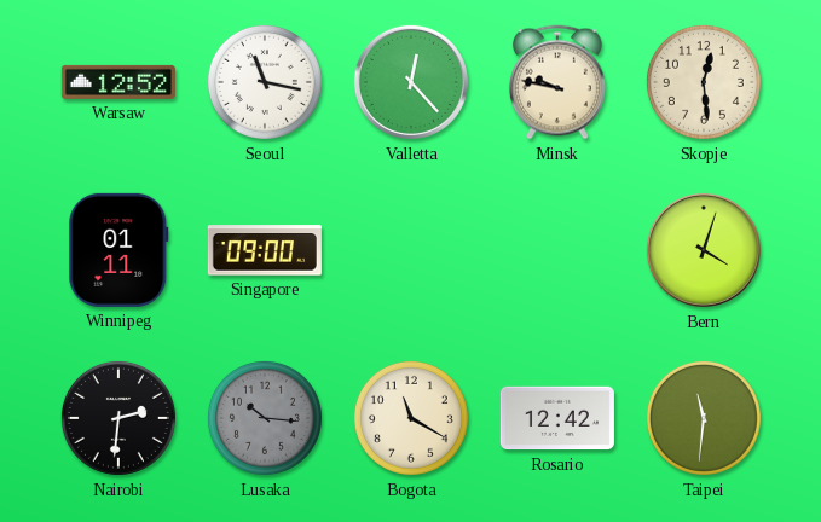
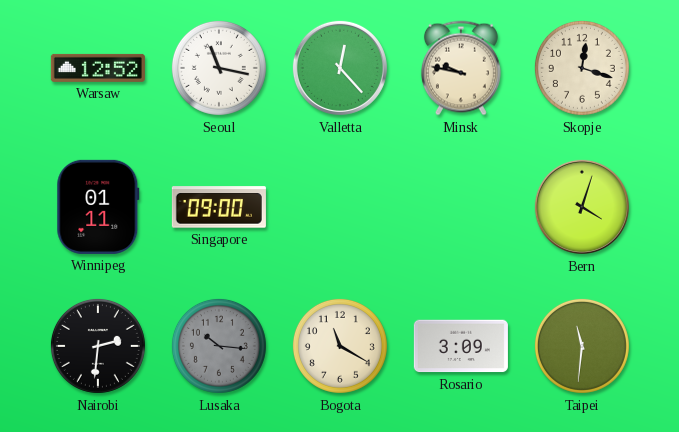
Skopje: 12:29 -> 12:18
Rosario: 12:42 -> 3:09
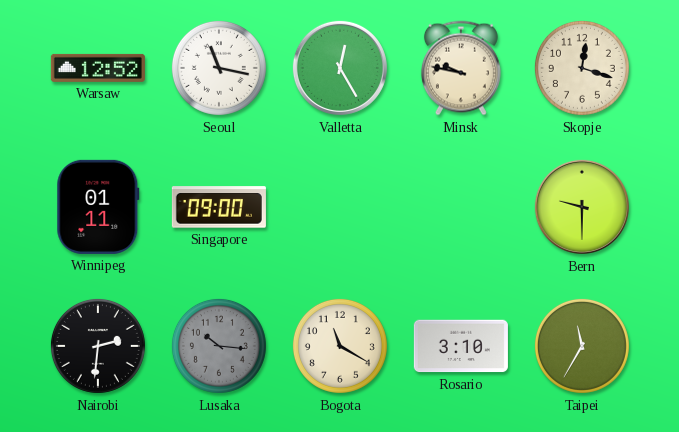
Valletta: 12:23 -> 12:25
Bern: 4:03 -> 9:30
Rosario: 3:09 -> 3:10
Taipei: 11:31 -> 11:35
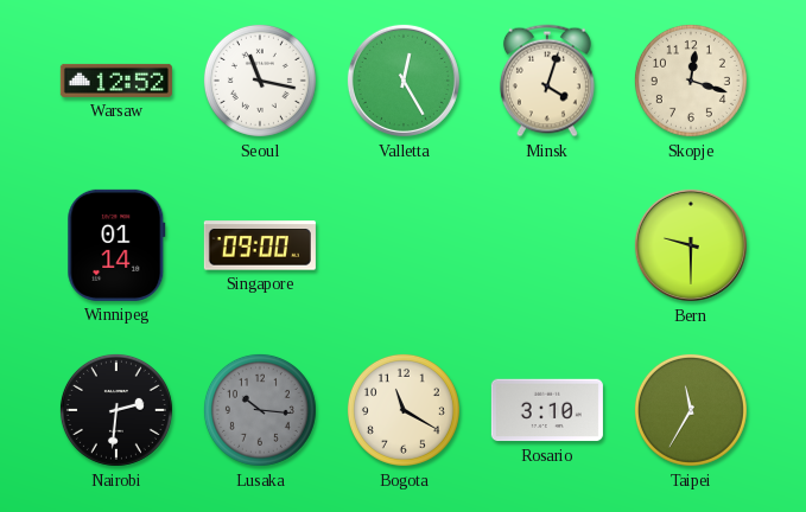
Minsk: 9:47 -> 4:03
Winnipeg: 01:11 -> 01:14
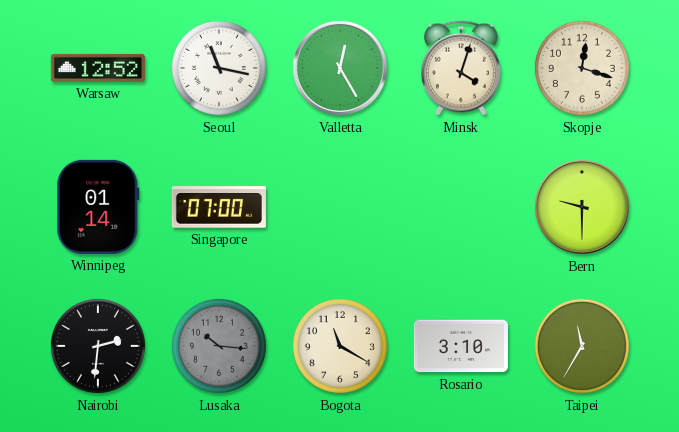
Singapore: 09:00 -> 07:00
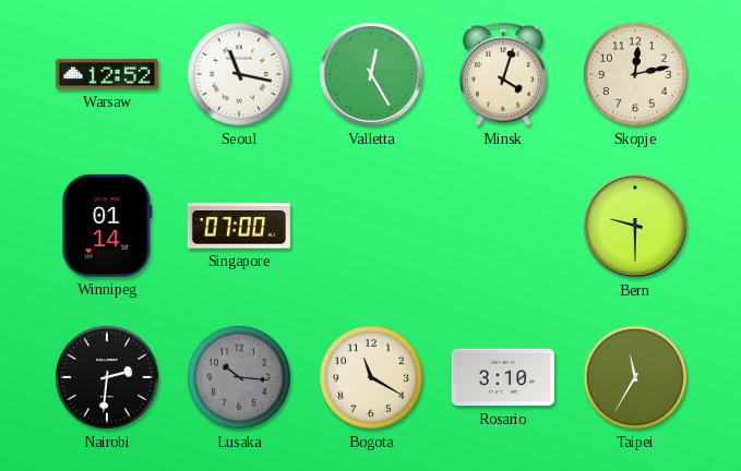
Skopje: 12:18 -> 12:13
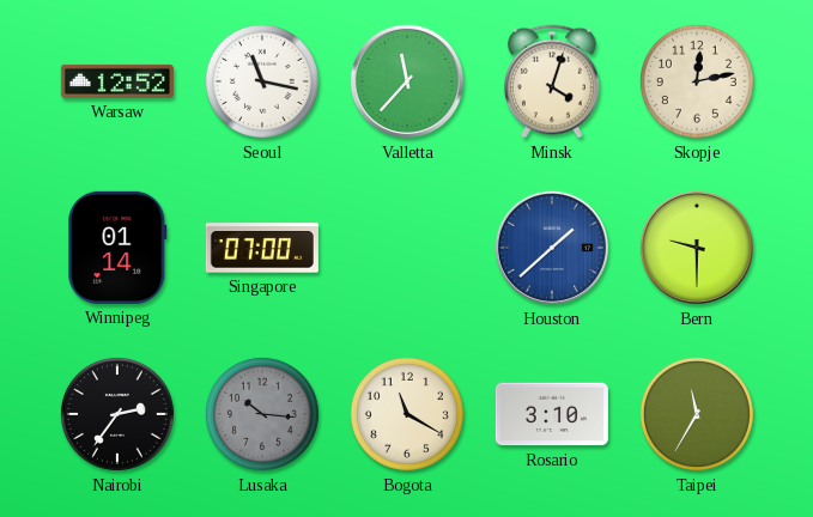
Valletta: 12:25 -> 11:37
Houston: none -> 1:38
Nairobi: 2:31 -> 2:36
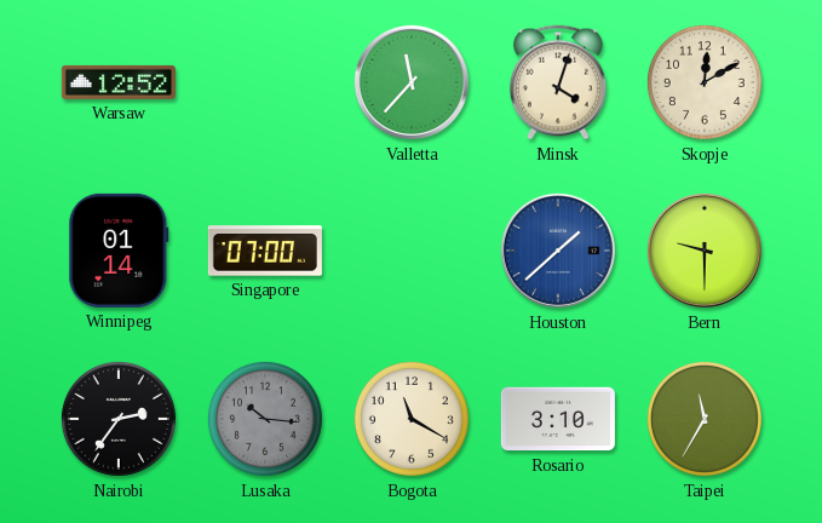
Seoul: 11:17 -> none
Skopje: 12:13 -> 12:10
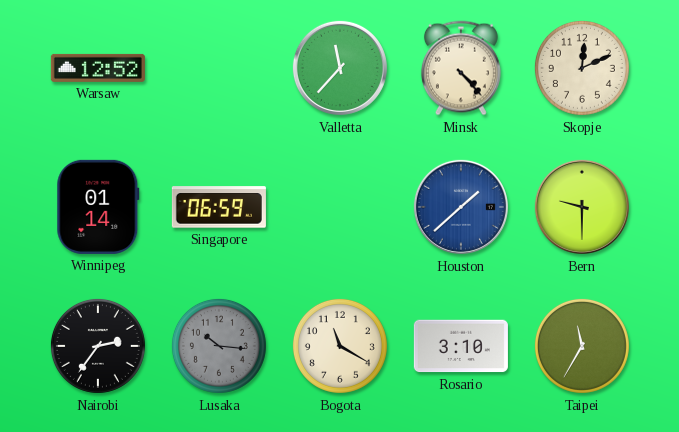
Minsk: 4:03 -> 4:23
Skopje: 12:10 -> 12:11
Singapore: 07:00 -> 06:59
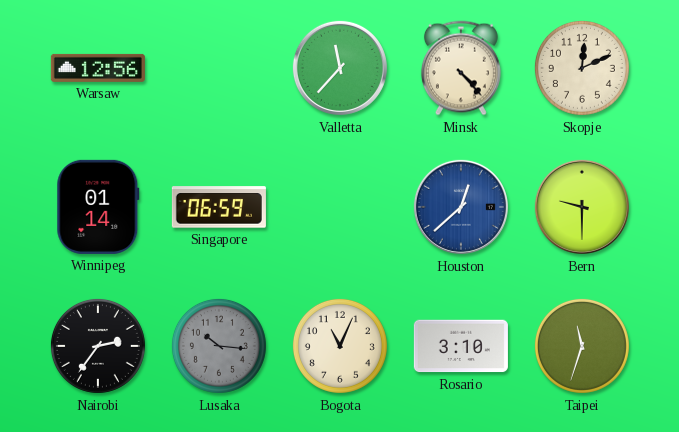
Warsaw: 12:52 -> 12:56
Houston: 1:38 -> 12:38
Bogota: 11:20 -> 11:04
Taipei: 11:35 -> 11:33
